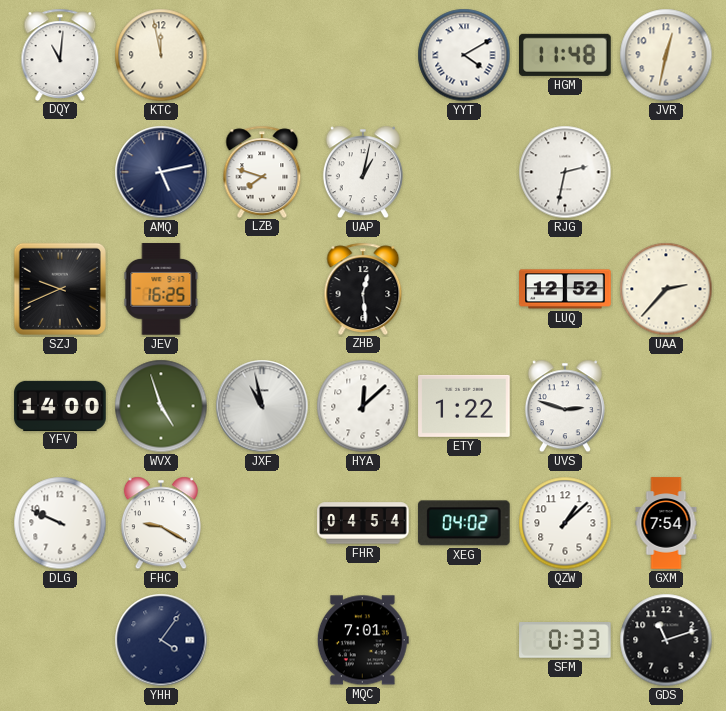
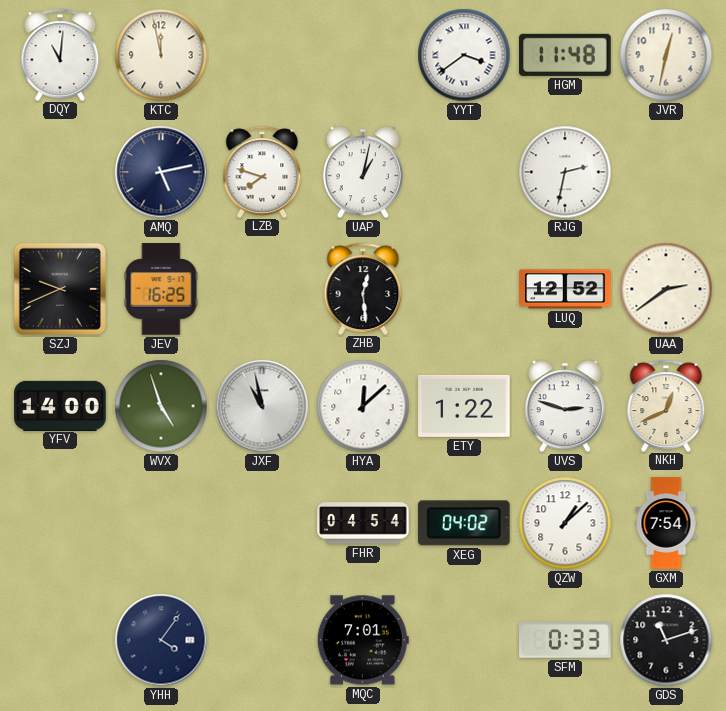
YYT: 4:10 -> 3:39
UAA: 2:37 -> 2:39
NKH: none -> 12:41
DLG: 9:49 -> none
FHC: 9:20 -> none
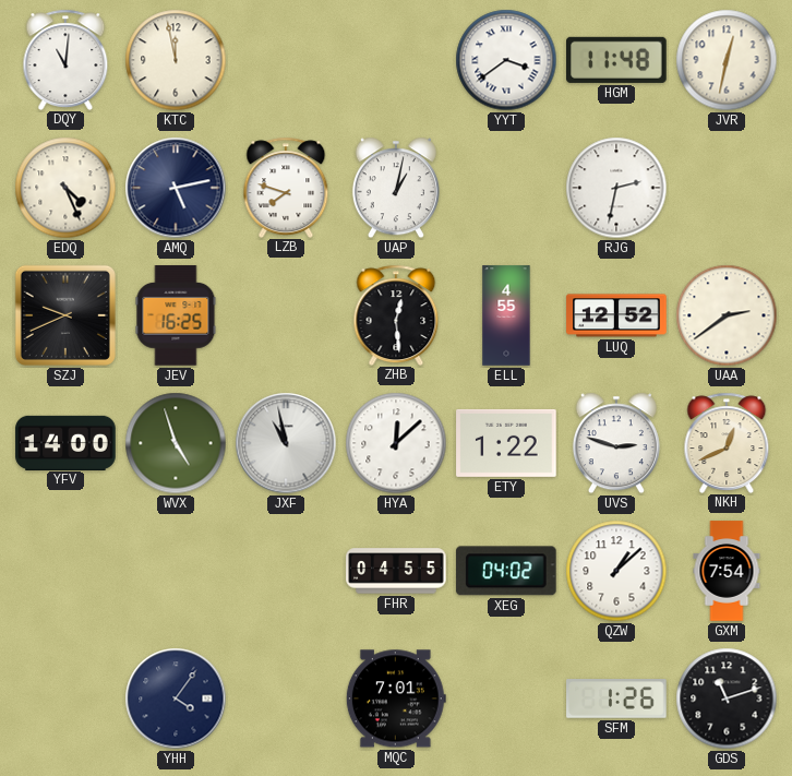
EDQ: none -> 4:26
ELL: none -> 4:55
FHR: 04:54 -> 04:55
SFM: 0:33 -> 1:26
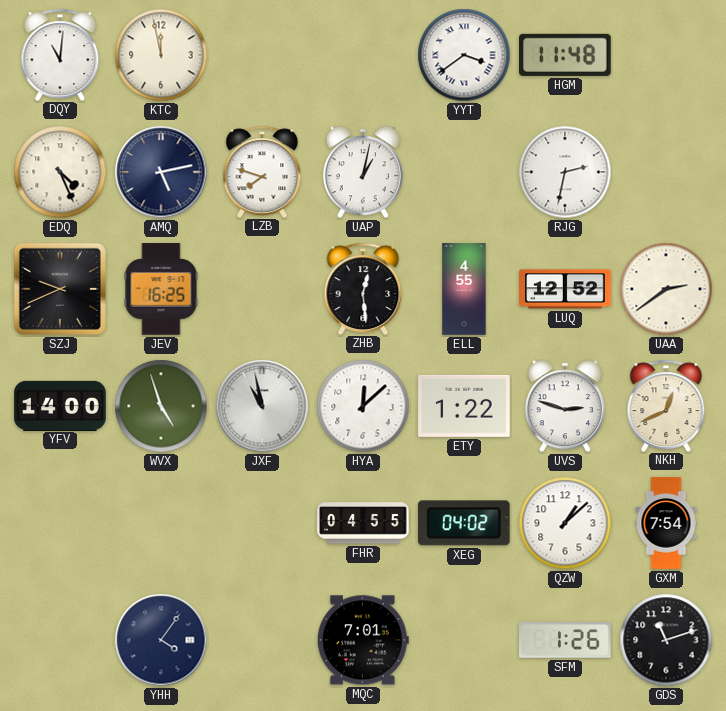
JVR: 12:32 -> none
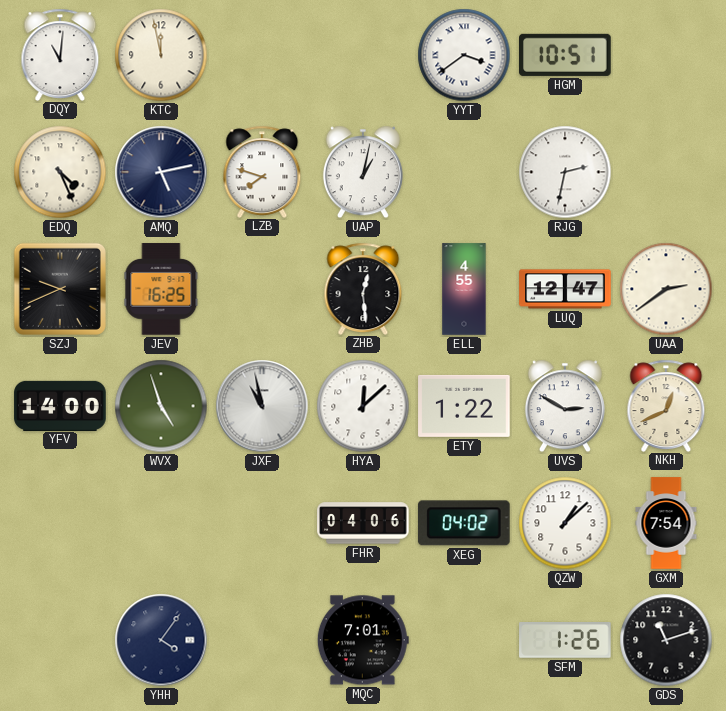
HGM: 11:48 -> 10:51
LUQ: 12:52 -> 12:47
UVS: 2:48 -> 2:50
FHR: 04:55 -> 04:06
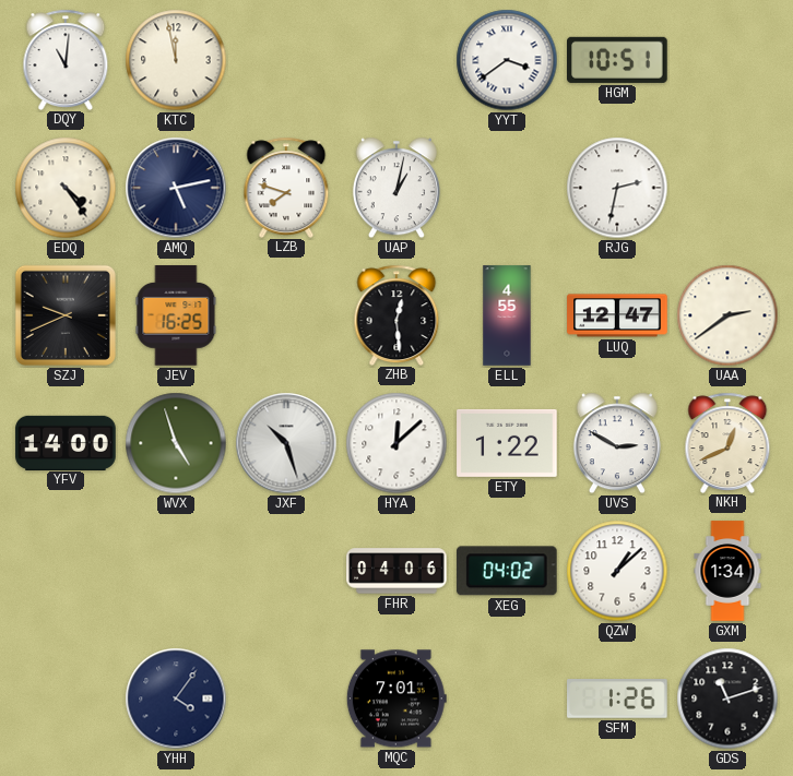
EDQ: 4:26 -> 4:24
JXF: 10:58 -> 10:27
GXM: 7:54 -> 1:34
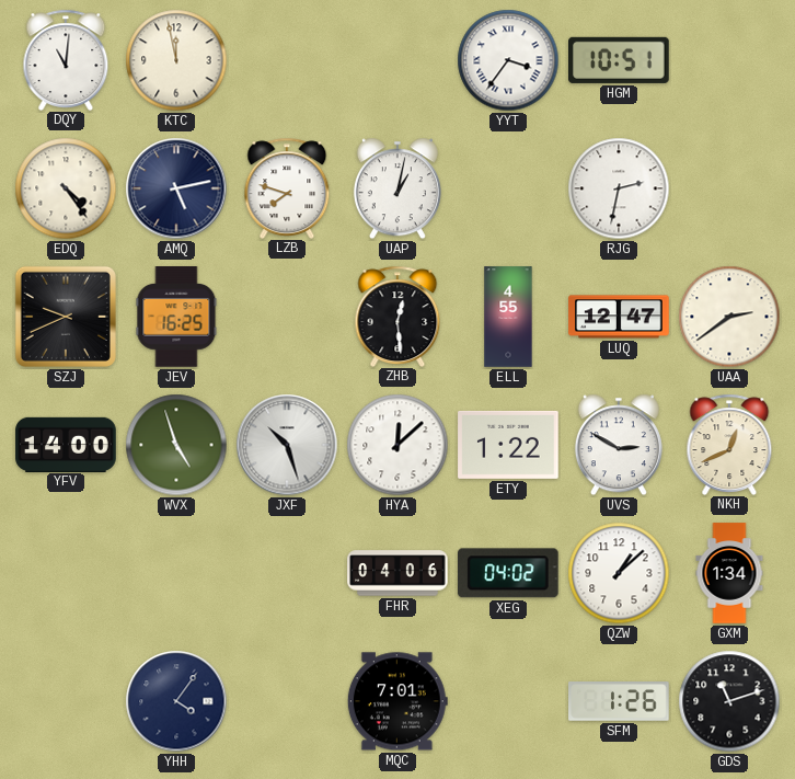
YYT: 3:39 -> 3:36
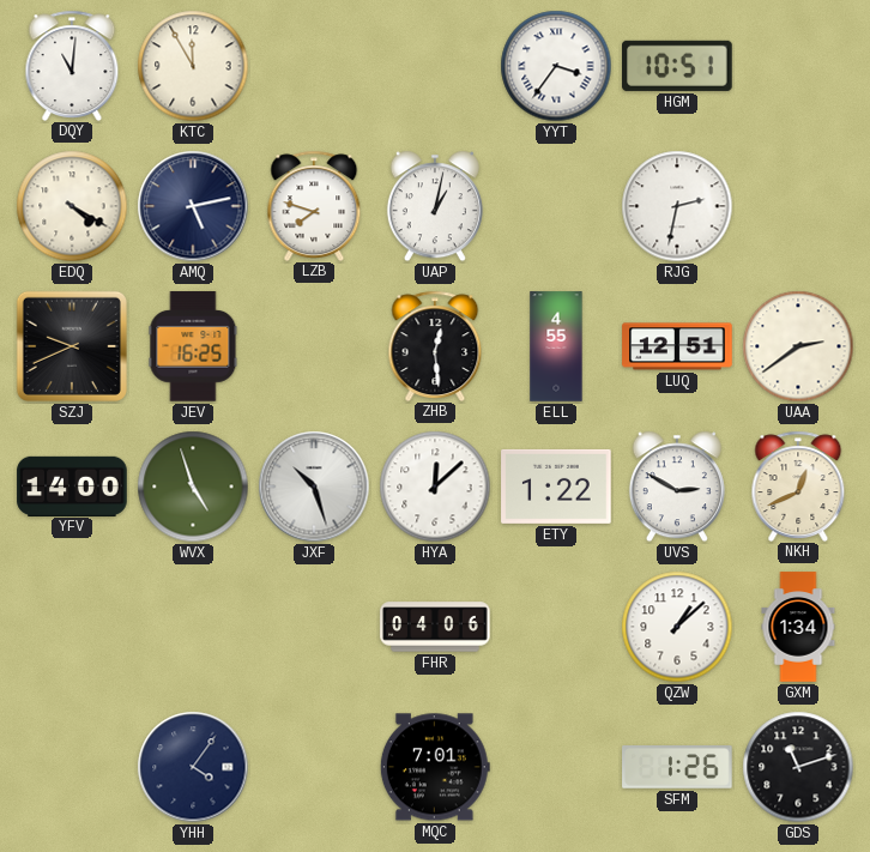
KTC: 11:58 -> 11:55
EDQ: 4:24 -> 4:20
LUQ: 12:47 -> 12:51
XEG: 04:02 -> none
